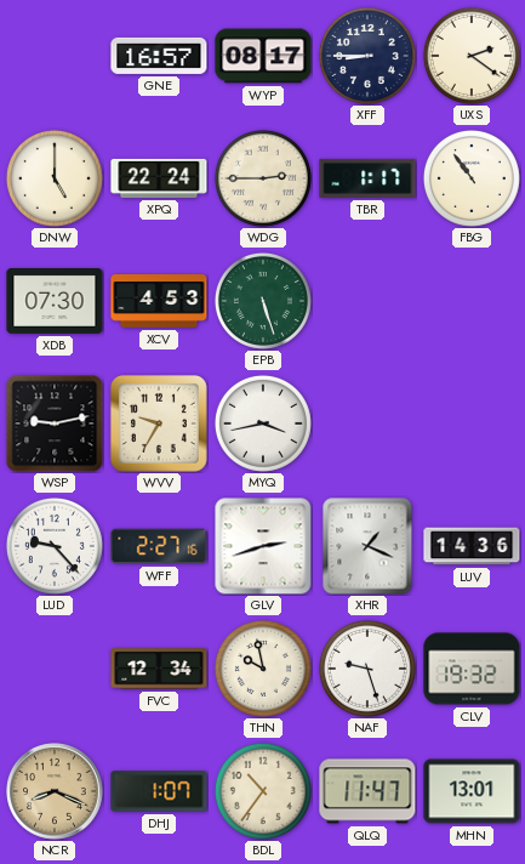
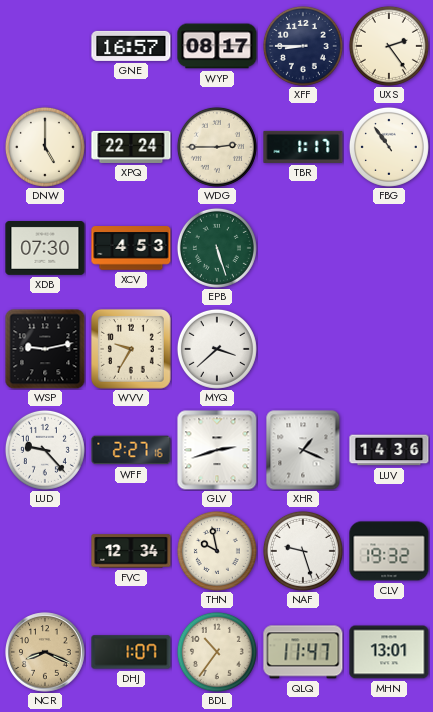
UXS: 2:21 -> 2:24
MYQ: 3:43 -> 3:38
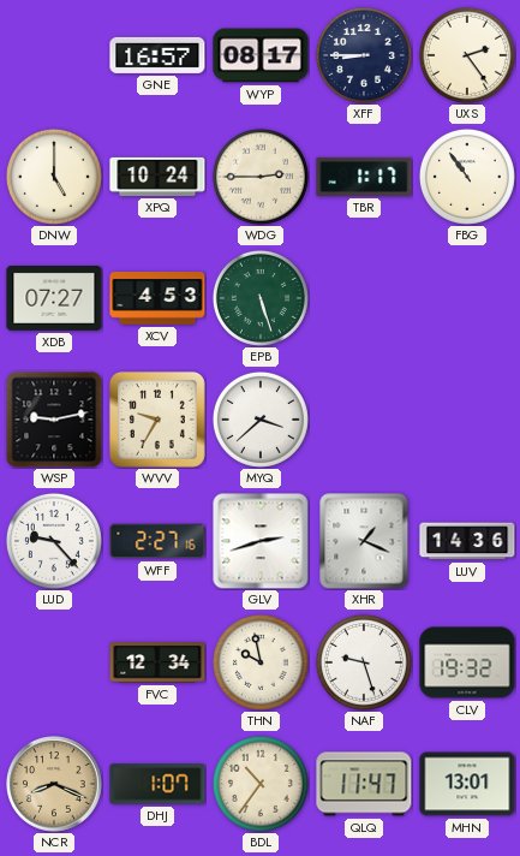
XPQ: 22:24 -> 10:24
XDB: 07:30 -> 07:27
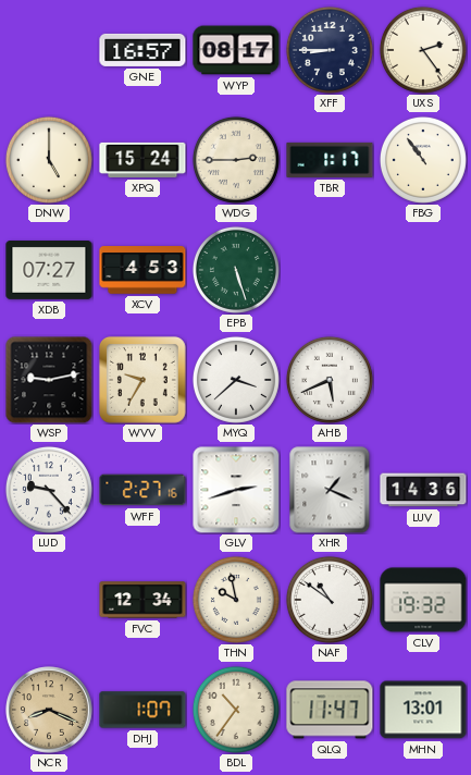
XPQ: 10:24 -> 15:24
AHB: none -> 5:41
NAF: 9:27 -> 10:51
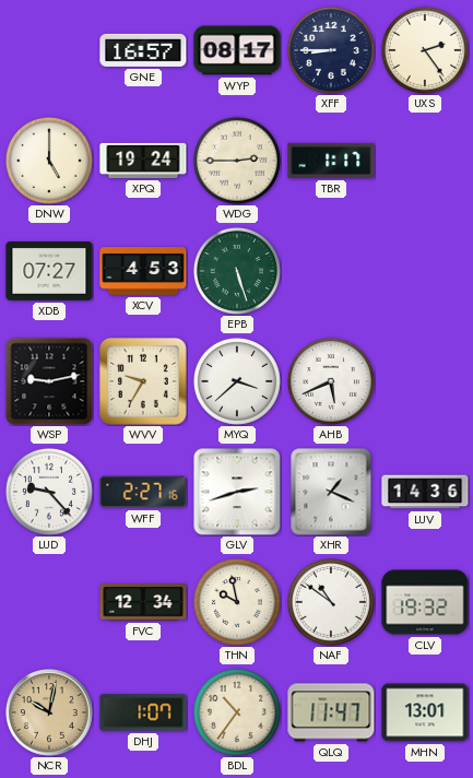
XPQ: 15:24 -> 19:24
FBG: 10:54 -> none
NCR: 8:19 -> 10:02
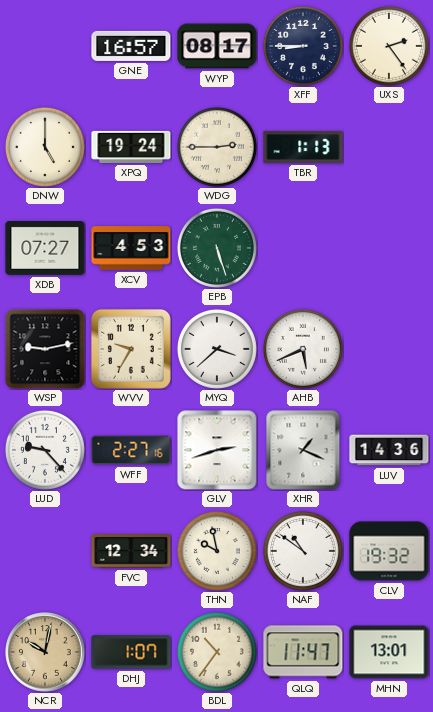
TBR: 1:17 -> 1:13
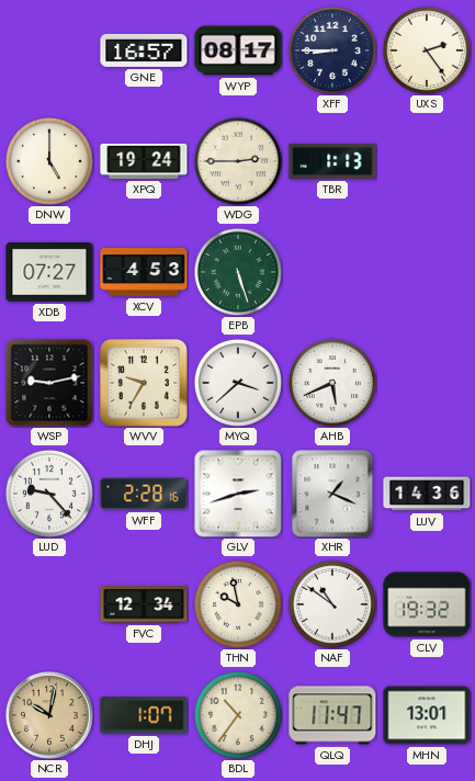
WFF: 2:27 -> 2:28
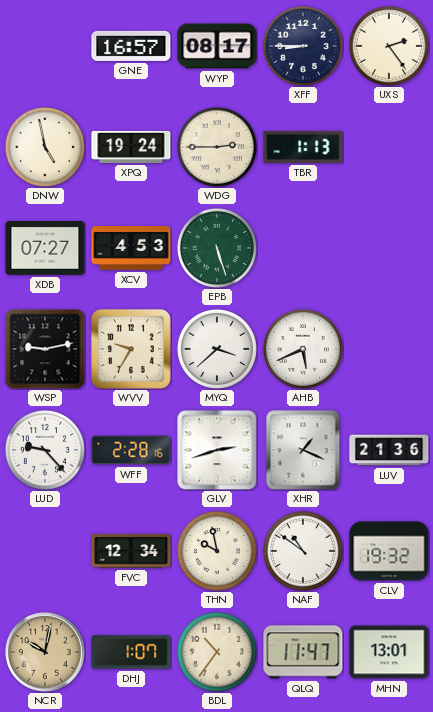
DNW: 5:00 -> 4:58
LUV: 14:36 -> 21:36
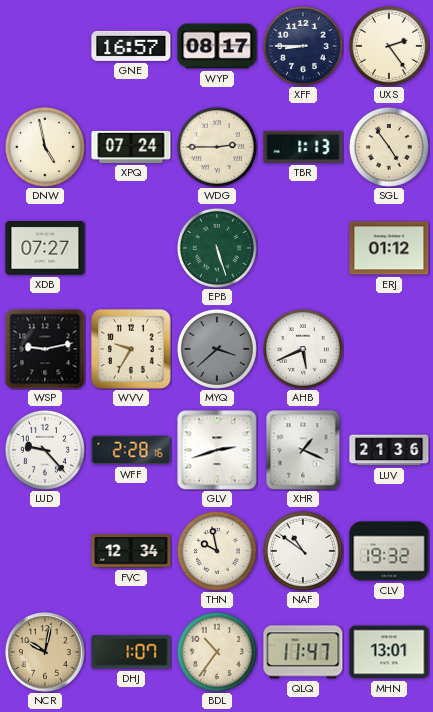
XPQ: 19:24 -> 07:24
SGL: none -> 4:54
XCV: 4:53 -> none
ERJ: none -> 01:12
MYQ dial: white -> grey
